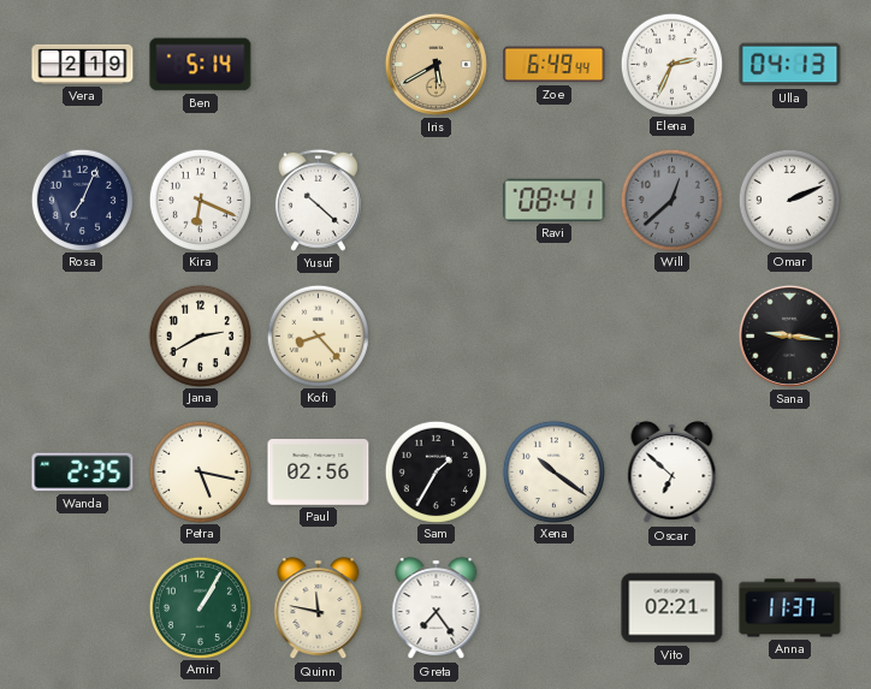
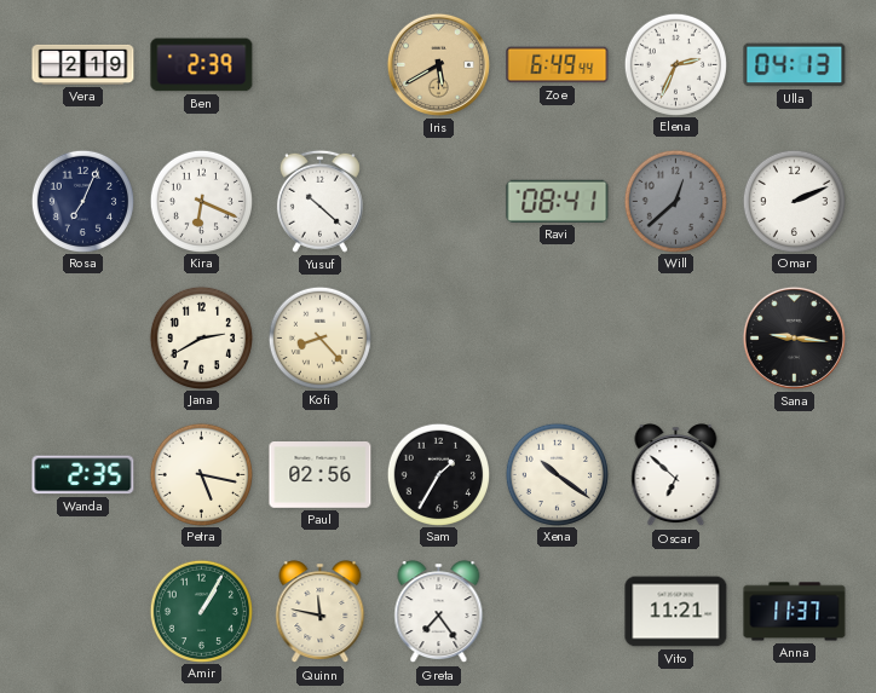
Ben: 5:14 -> 2:39
Vito: 02:21 -> 11:21
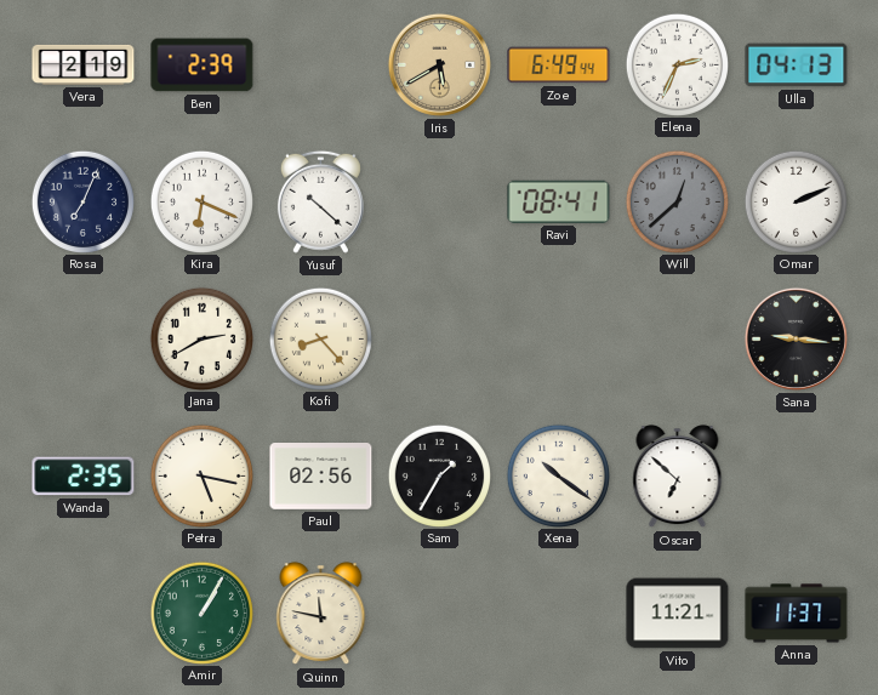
Greta: 7:24 -> none
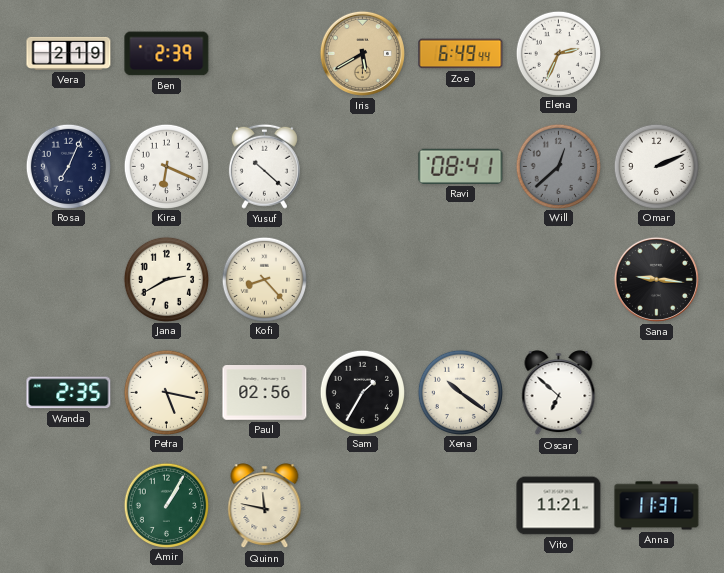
Ulla: 04:13 -> none
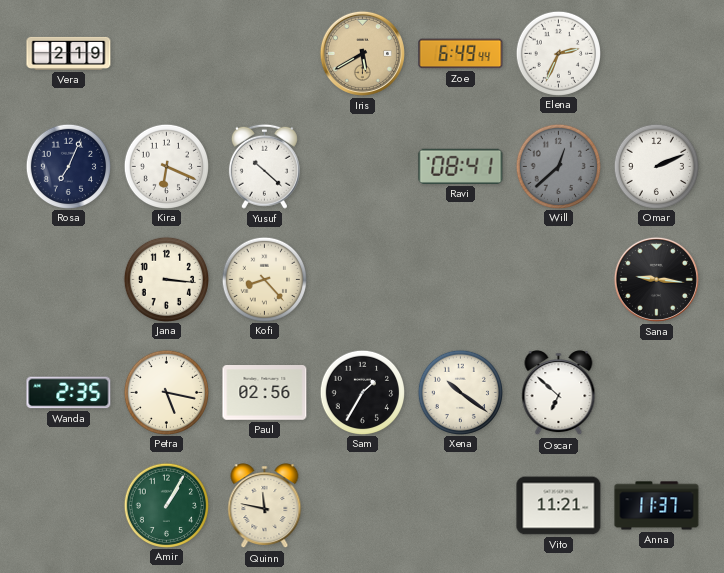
Ben: 2:39 -> none
Jana: 2:40 -> 3:16
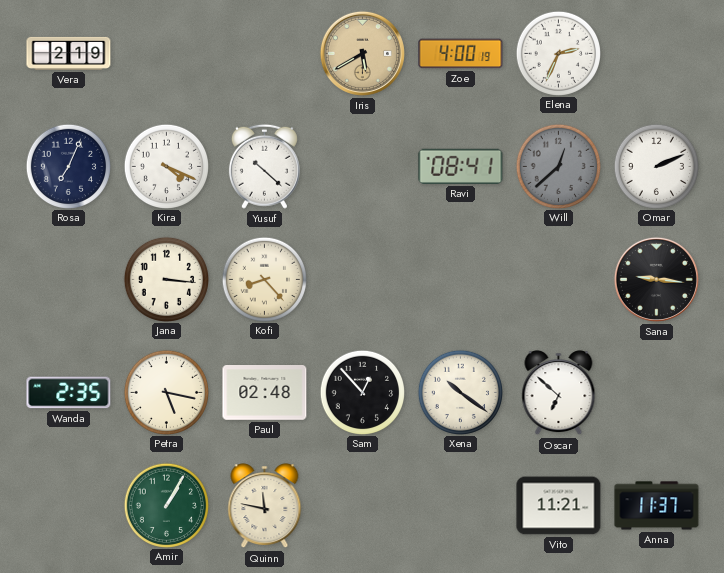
Zoe: 6:49 -> 4:00
Kira: 6:19 -> 4:19
Paul: 02:56 -> 02:48
Sam: 1:35 -> 12:53
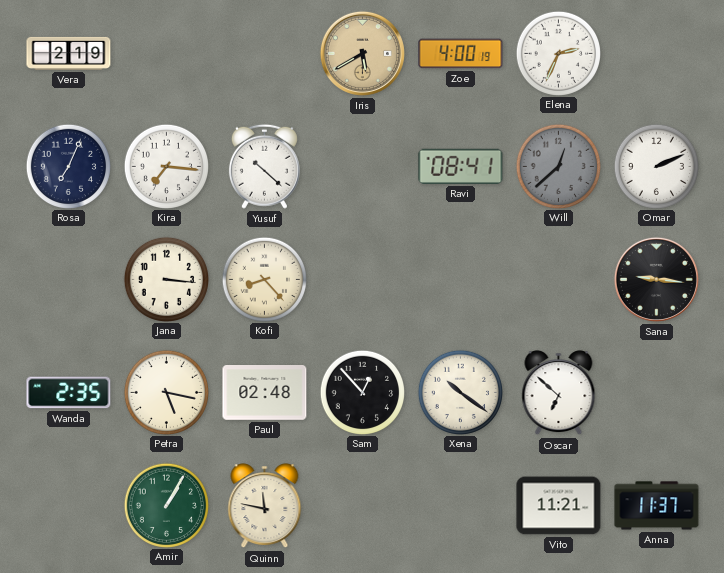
Kira: 4:19 -> 7:16
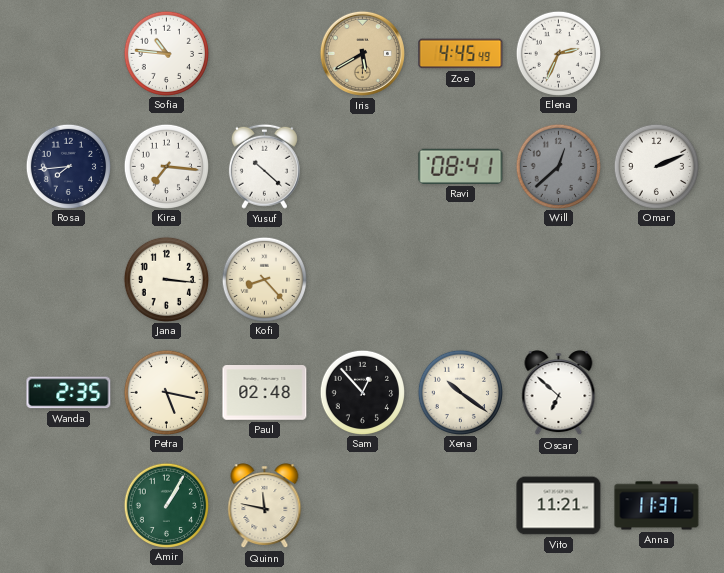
Vera: 2:19 -> none
Sofia: none -> 10:46
Zoe: 4:00 -> 4:45
Rosa: 7:04 -> 7:44
Sana: 9:16 -> none
